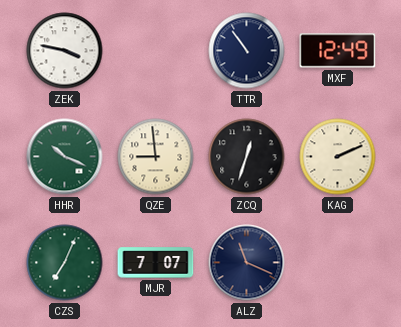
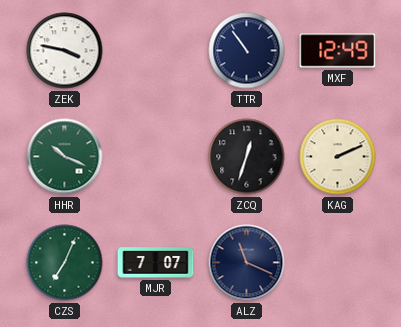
QZE: 8:59 -> none
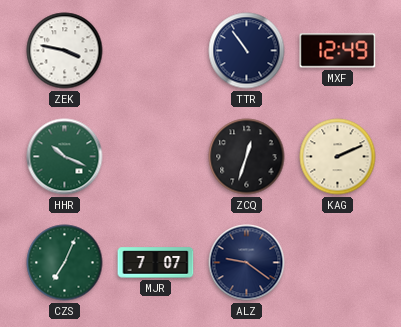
ALZ: 11:19 -> 9:21
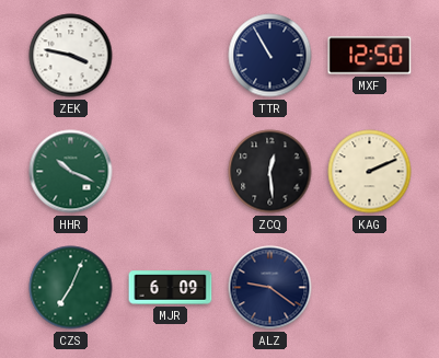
TTR: 10:54 -> 10:55
MXF: 12:49 -> 12:50
ZCQ: 12:33 -> 12:29
MJR: 7:07 -> 6:09
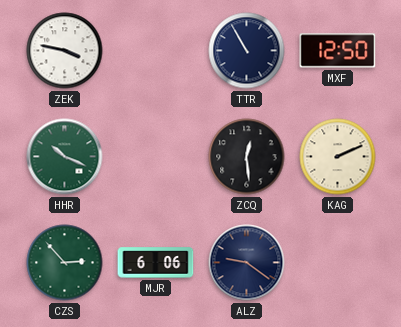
CZS: 7:04 -> 2:53
MJR: 6:09 -> 6:06
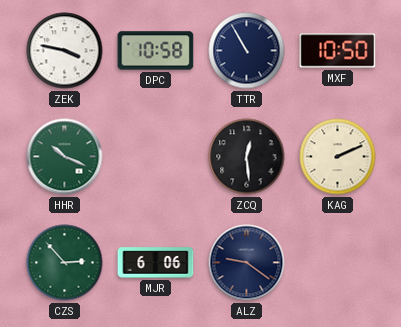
DPC: none -> 10:58
MXF: 12:50 -> 10:50
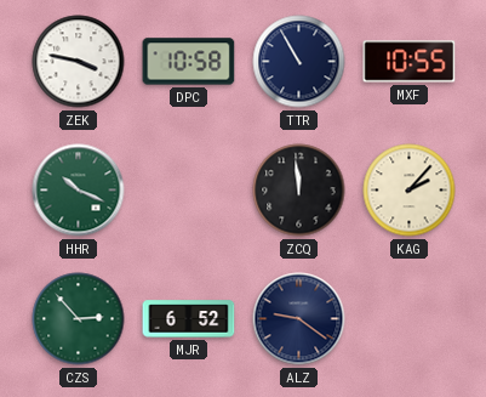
MXF: 10:50 -> 10:55
ZCQ: 12:29 -> 11:59
KAG: 2:11 -> 2:07
MJR: 6:06 -> 6:52
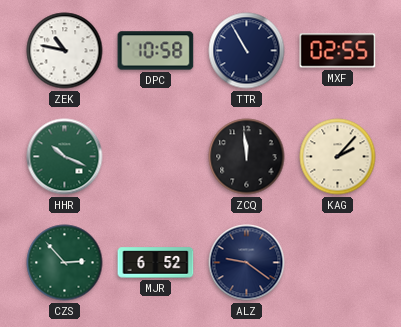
ZEK: 3:47 -> 10:47
MXF: 10:55 -> 02:55
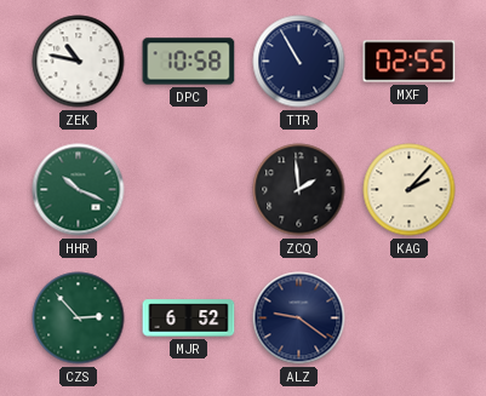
ZCQ: 11:59 -> 1:59
